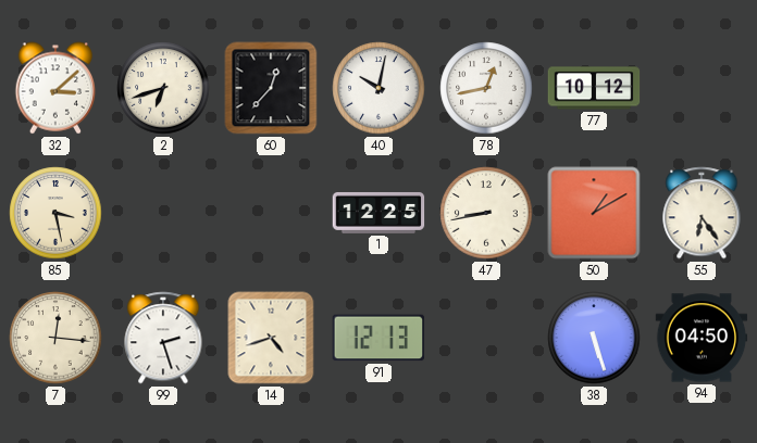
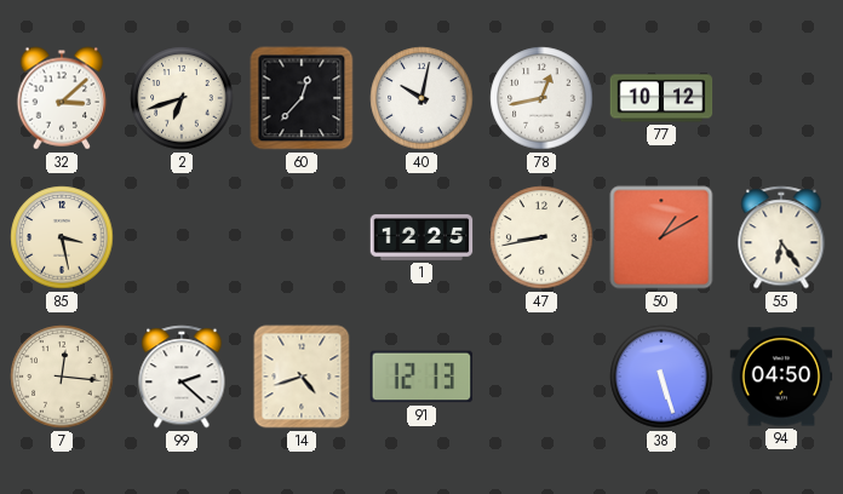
99: 2:27 -> 2:22
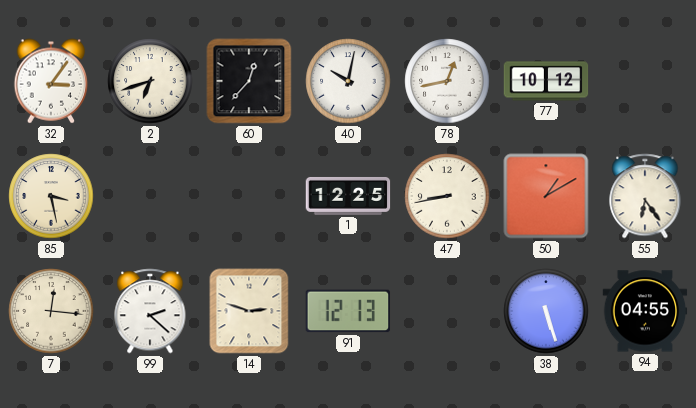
32: 3:08 -> 3:06
14: 4:42 -> 2:48
94: 04:50 -> 04:55
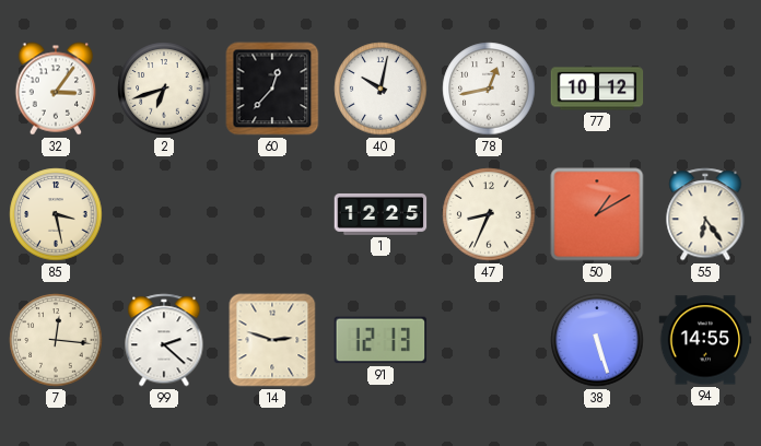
47: 8:43 -> 8:34
94: 04:55 -> 14:55
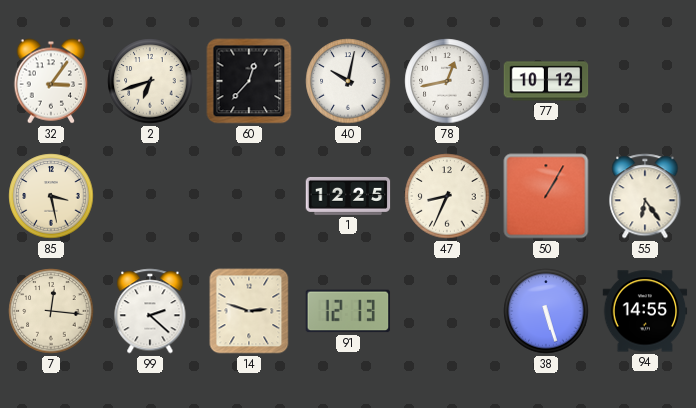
50: 1:10 -> 1:05
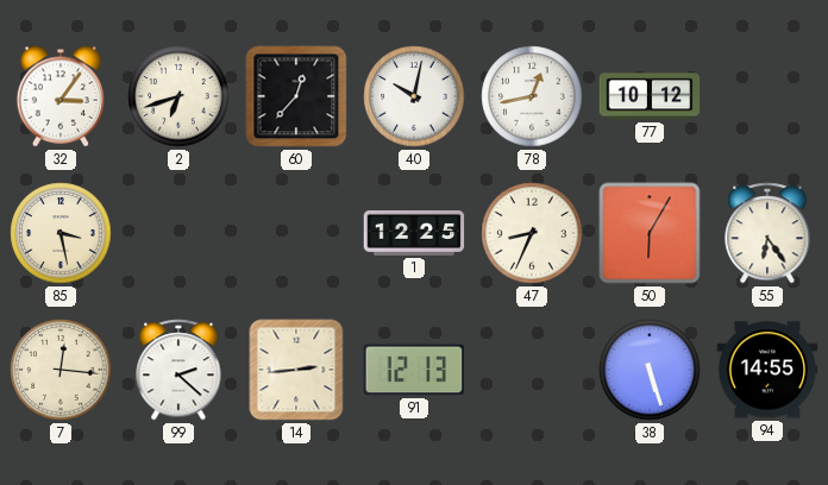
50: 1:05 -> 6:05
14: 2:48 -> 2:44
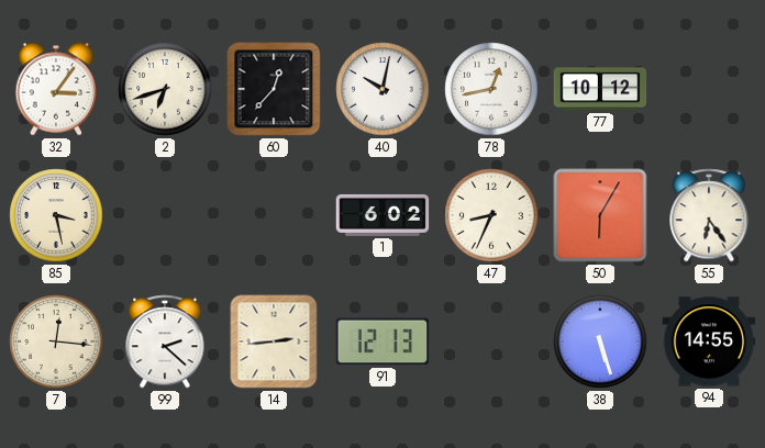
1: 12:25 -> 6:02
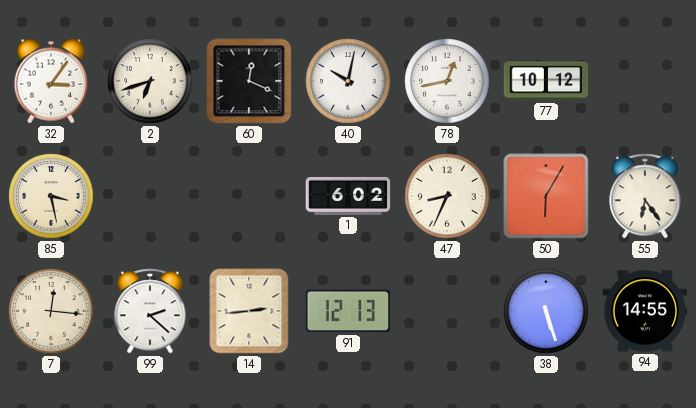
60: 12:37 -> 12:19
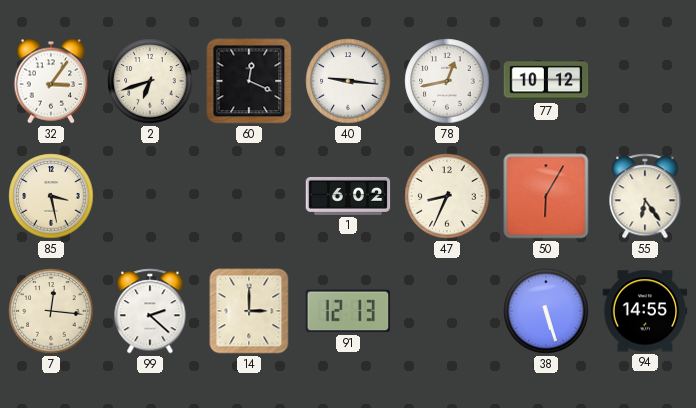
40: 10:02 -> 9:16
14: 2:44 -> 3:00
